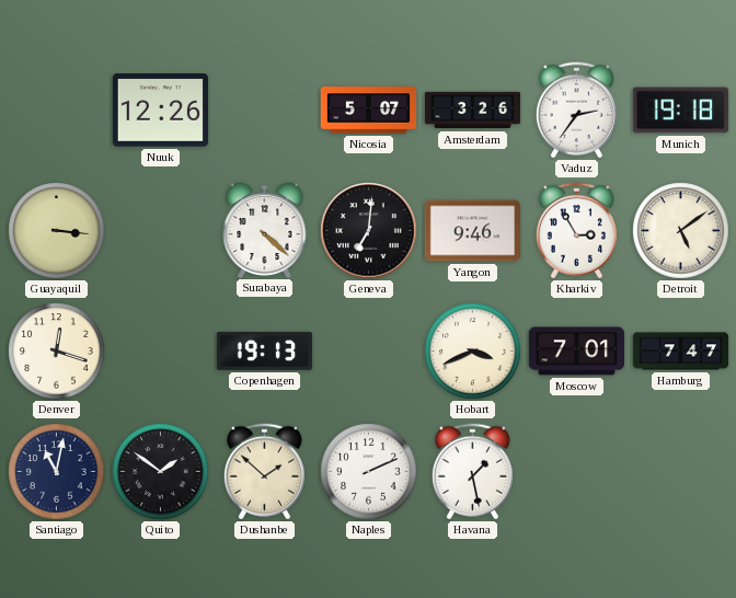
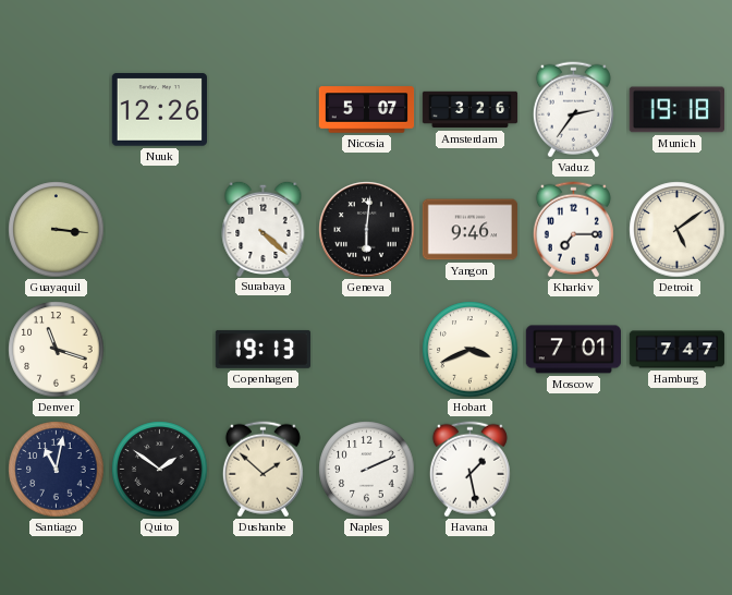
Geneva: 7:01 -> 6:01
Kharkiv: 2:55 -> 7:15
Denver: 12:18 -> 11:18
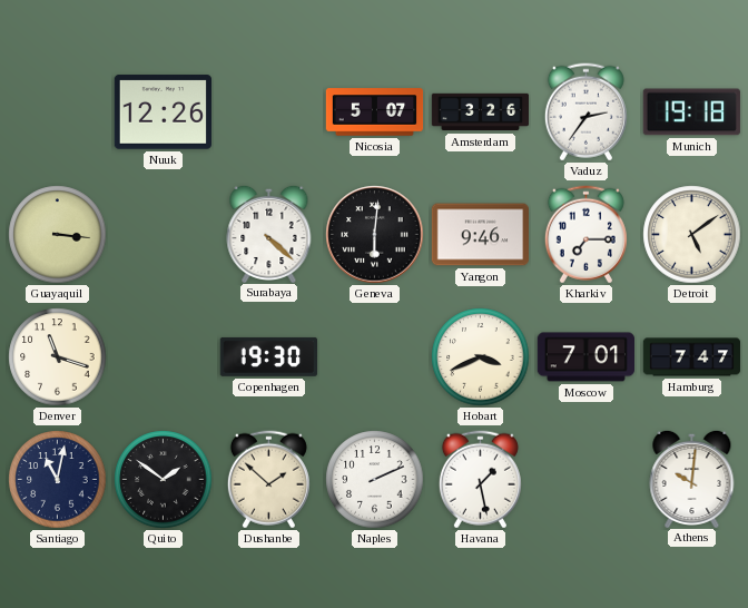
Copenhagen: 19:13 -> 19:30
Athens: none -> 10:01
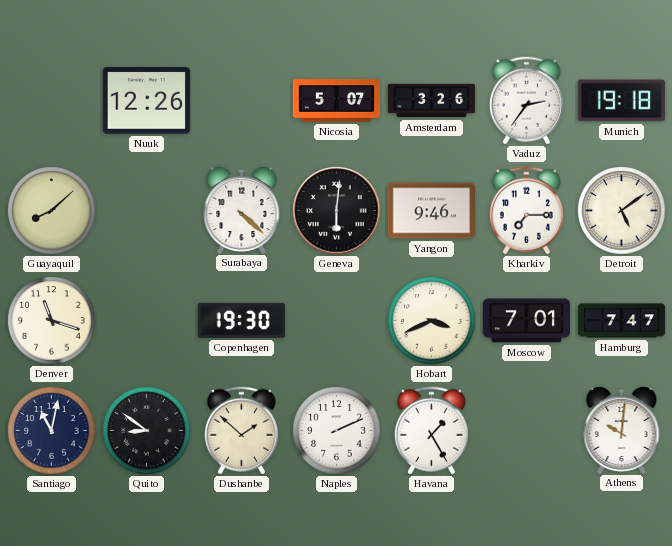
Guayaquil: 3:16 -> 8:08
Quito: 1:51 -> 8:51
Havana: 1:28 -> 1:25
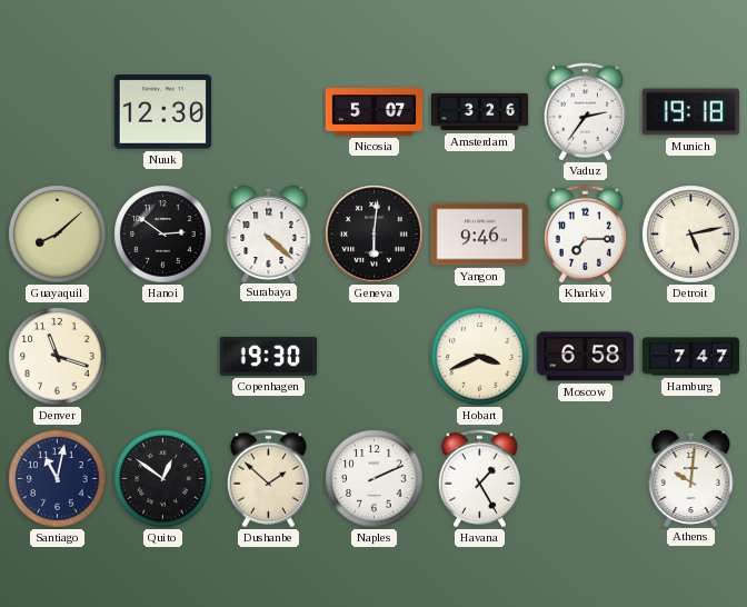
Nuuk: 12:26 -> 12:30
Hanoi: none -> 2:51
Detroit: 5:09 -> 5:13
Moscow: 7:01 -> 6:58
Quito: 8:51 -> 12:51
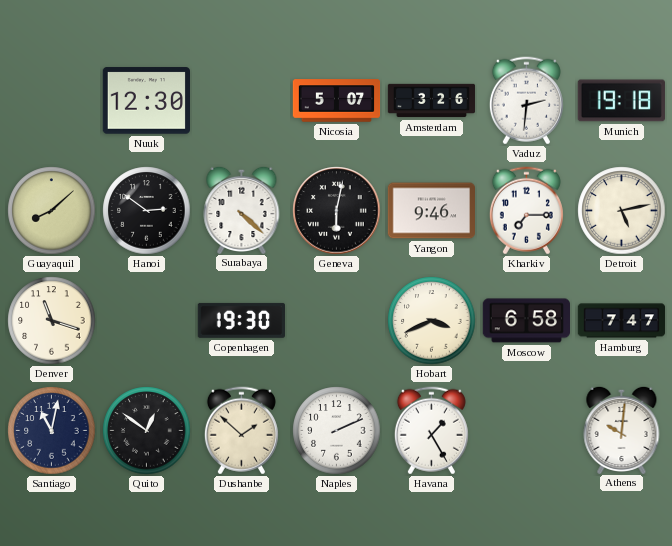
Vaduz: 2:36 -> 2:31
Geneva: 6:01 -> 6:02
